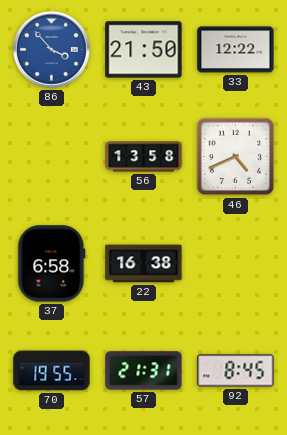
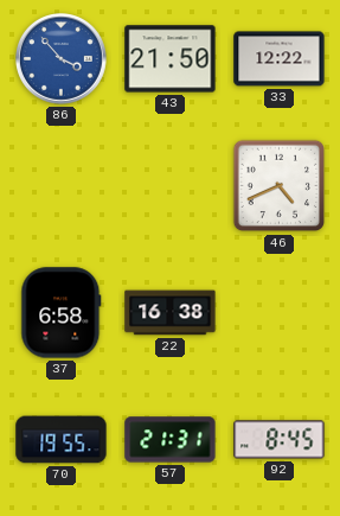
56: 13:58 -> none
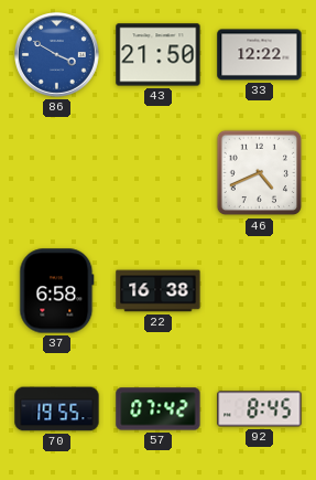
86: 3:53 -> 3:50
57: 21:31 -> 07:42
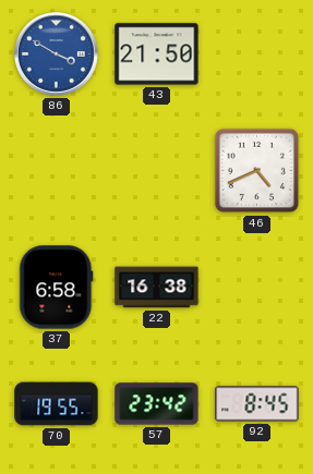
33: 12:22 -> none
57: 07:42 -> 23:42
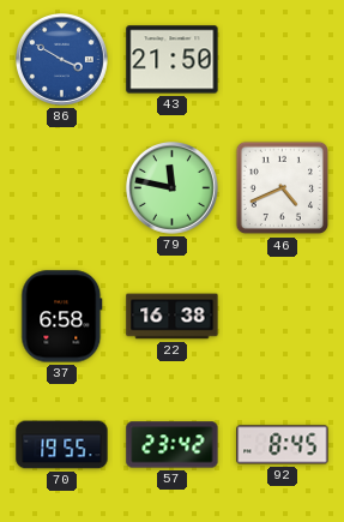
79: none -> 11:47
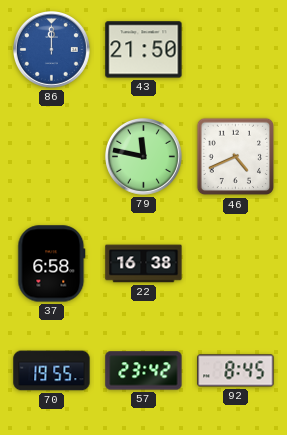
86: 3:50 -> 12:00
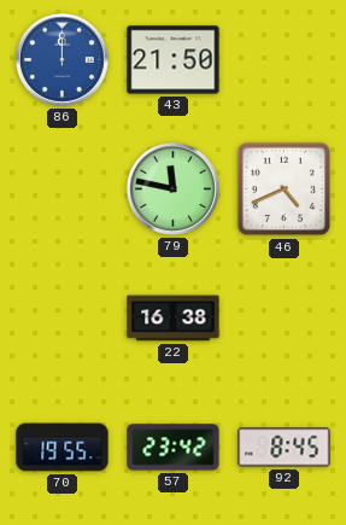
37: 6:58 -> none
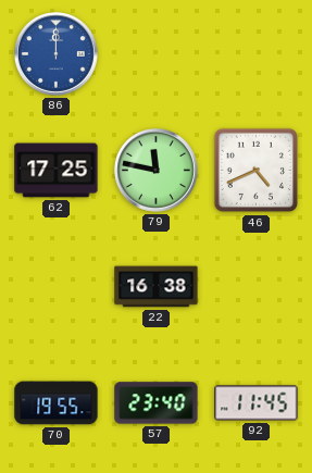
43: 21:50 -> none
62: none -> 17:25
57: 23:42 -> 23:40
92: 8:45 -> 11:45
